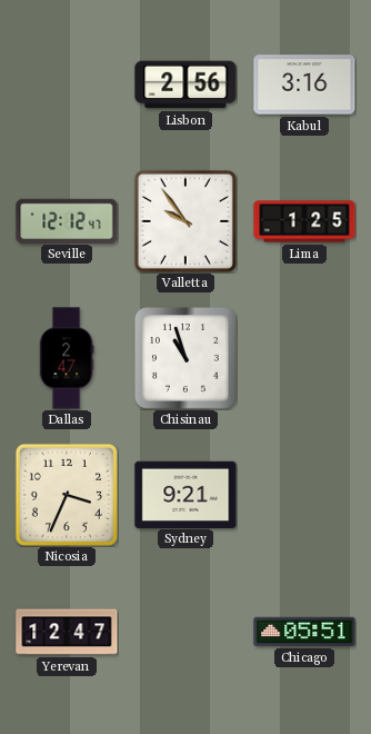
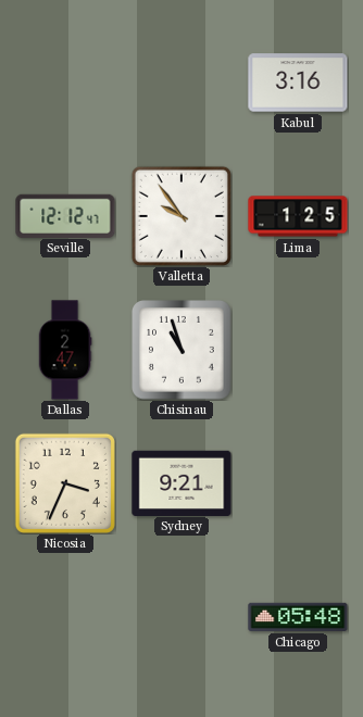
Lisbon: 2:56 -> none
Yerevan: 12:47 -> none
Chicago: 05:51 -> 05:48
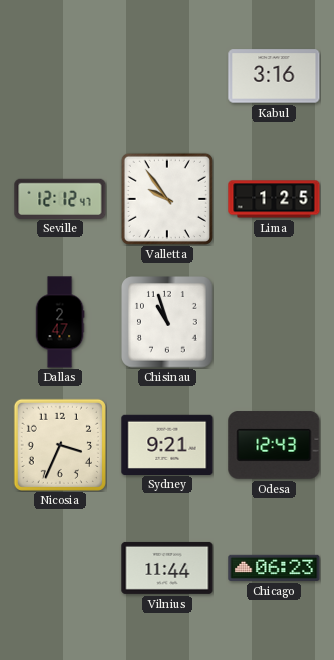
Odesa: none -> 12:43
Vilnius: none -> 11:44
Chicago: 05:48 -> 06:23
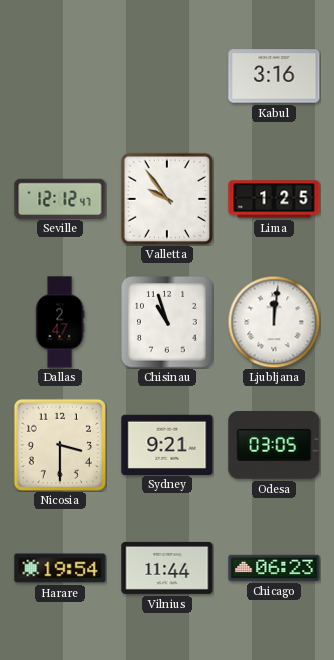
Ljubljana: none -> 12:01
Nicosia: 3:34 -> 3:30
Odesa: 12:43 -> 03:05
Harare: none -> 19:54
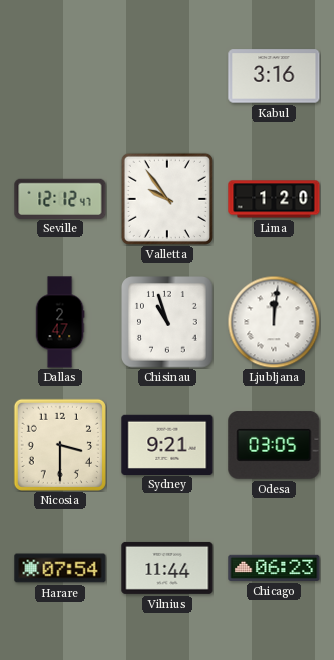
Lima: 1:25 -> 1:20
Harare: 19:54 -> 07:54
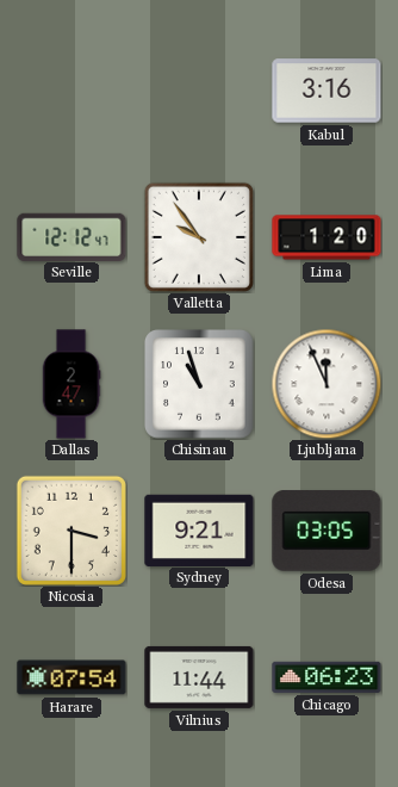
Ljubljana: 12:01 -> 11:56
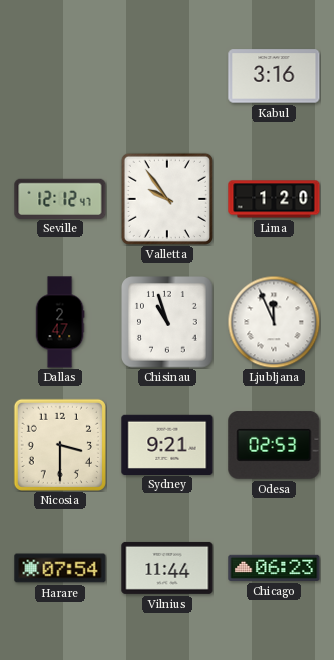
Odesa: 03:05 -> 02:53
